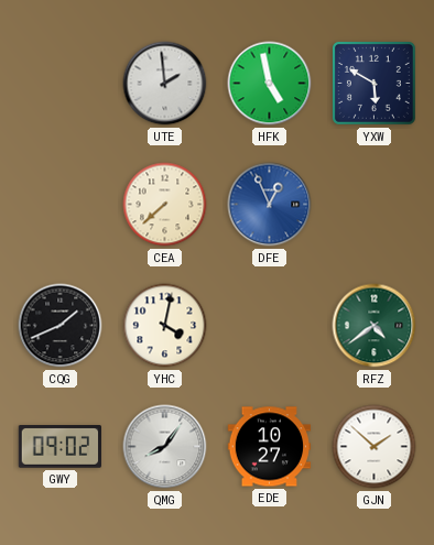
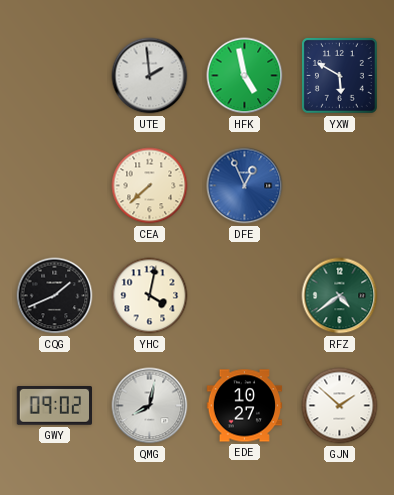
QMG: 8:06 -> 8:02
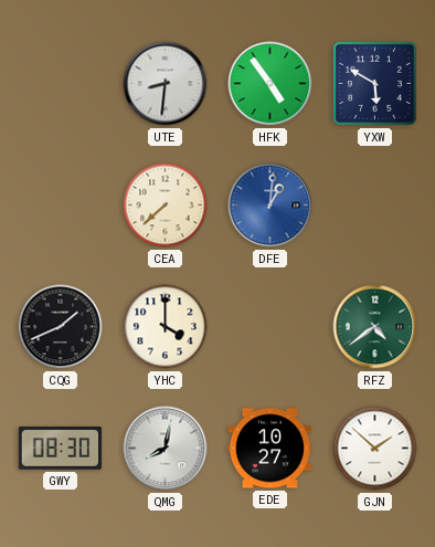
UTE: 1:59 -> 8:31
HFK: 4:58 -> 4:54
DFE: 12:56 -> 1:01
YHC: 4:02 -> 4:00
GWY: 09:02 -> 08:30
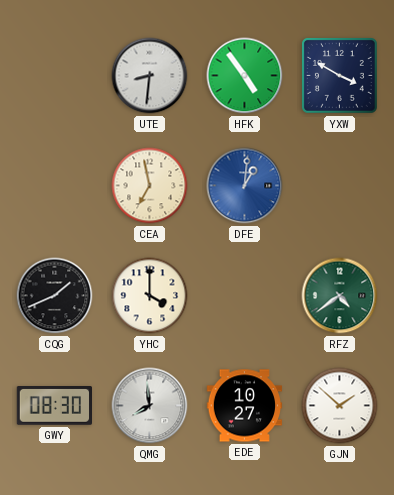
YXW: 5:50 -> 3:50
CEA: 7:38 -> 6:58
QMG: 8:02 -> 7:59
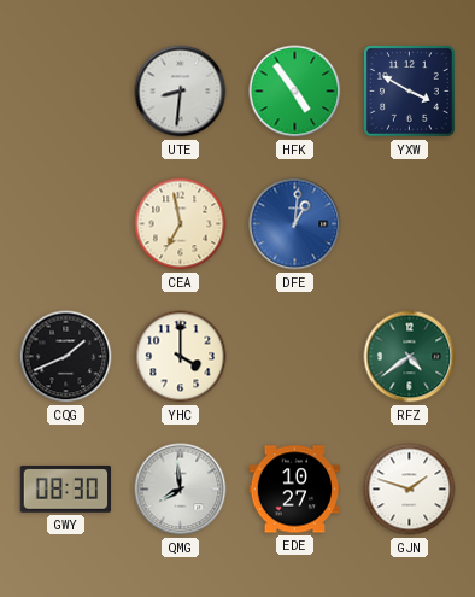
GJN: 1:52 -> 1:48
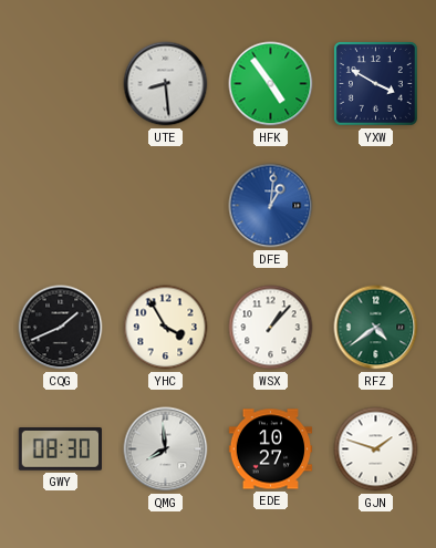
UTE: 8:31 -> 8:29
CEA: 6:58 -> none
YHC: 4:00 -> 3:55
WSX: none -> 1:07
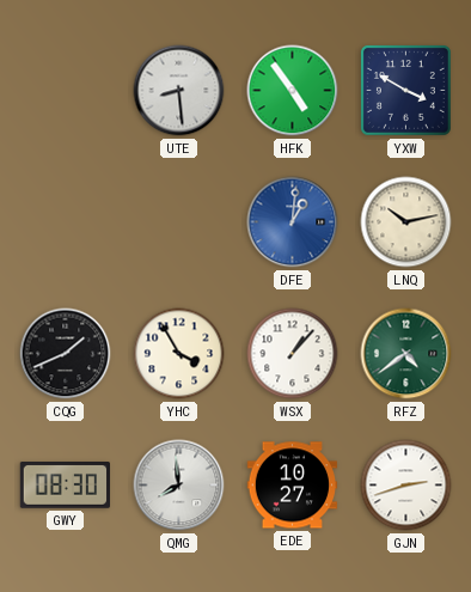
LNQ: none -> 10:13
GJN: 1:48 -> 2:42
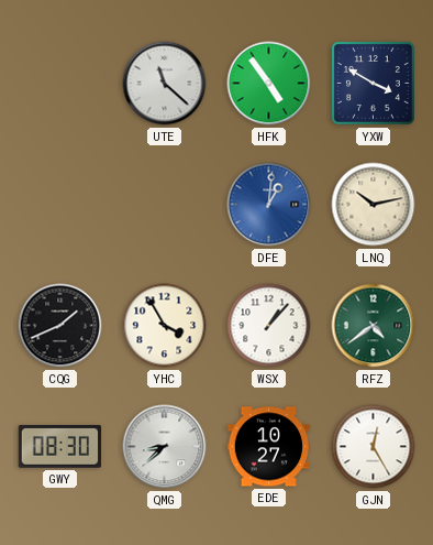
UTE: 8:29 -> 11:22
QMG: 7:59 -> 8:38
GJN: 2:42 -> 12:25
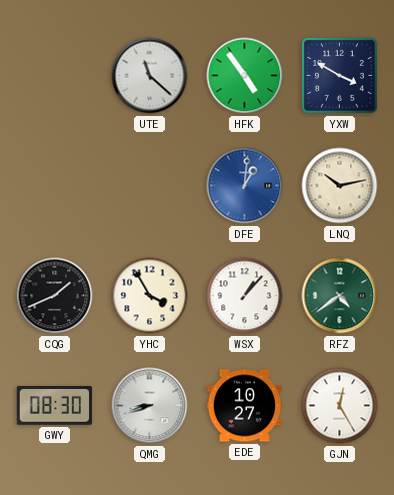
QMG: 8:38 -> 8:42
